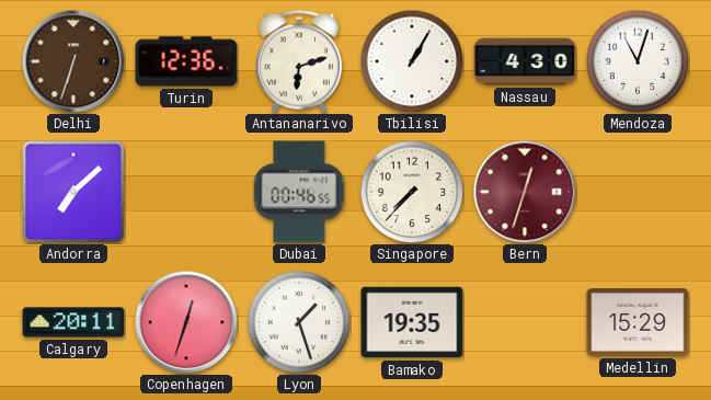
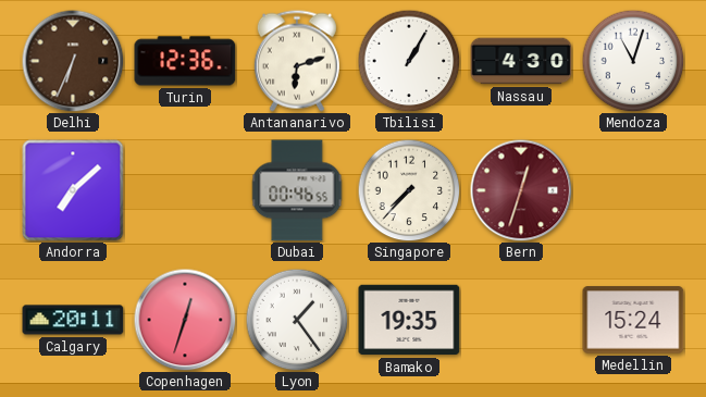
Delhi: 6:33 -> 6:34
Lyon: 1:27 -> 1:24
Medellin: 15:29 -> 15:24
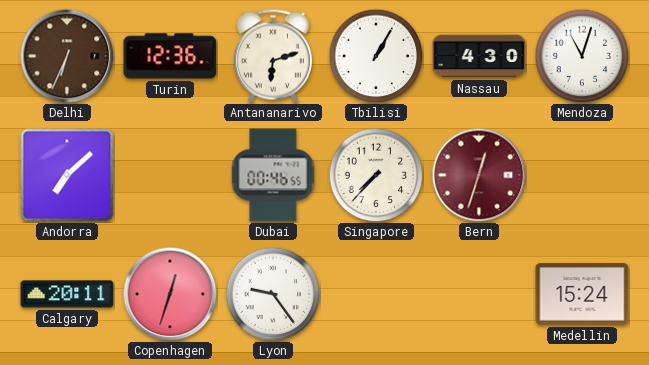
Lyon: 1:24 -> 9:24
Bamako: 19:35 -> none
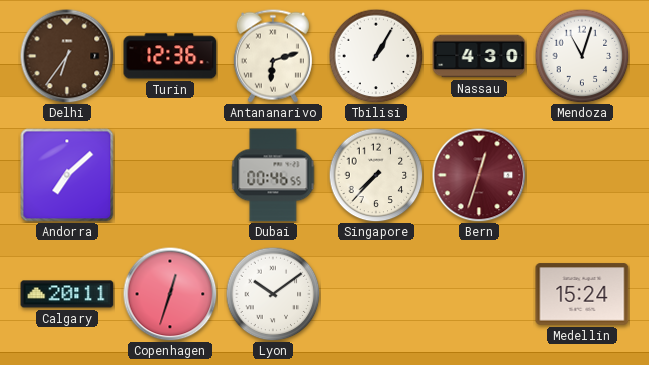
Delhi: 6:34 -> 6:36
Lyon: 9:24 -> 10:09
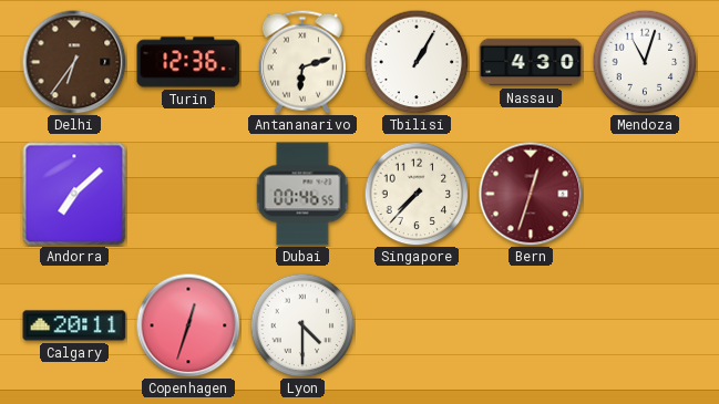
Lyon: 10:09 -> 4:30
Medellin: 15:24 -> none
